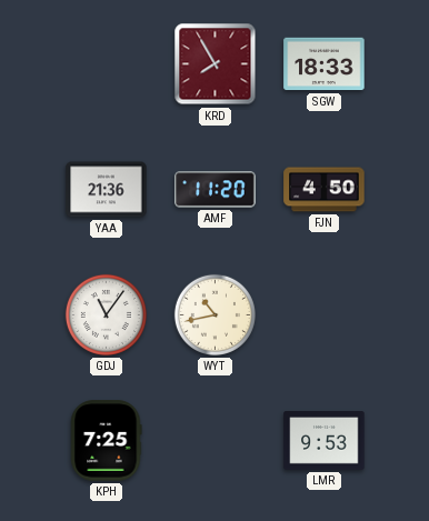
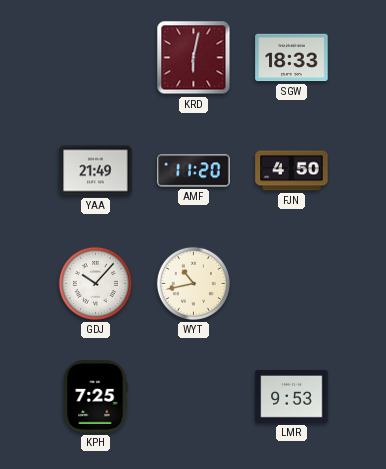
KRD: 7:55 -> 6:02
YAA: 21:36 -> 21:49
GDJ: 11:06 -> 10:07
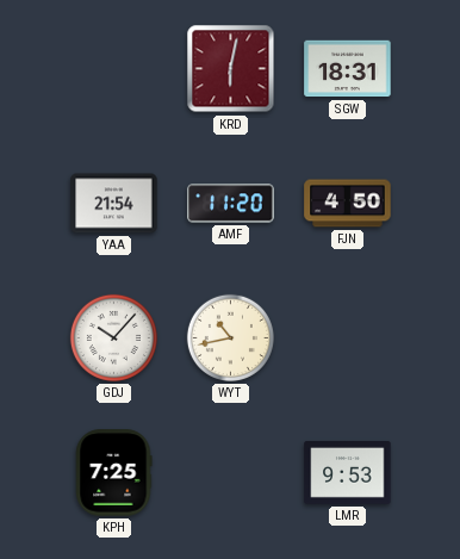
SGW: 18:33 -> 18:31
YAA: 21:49 -> 21:54
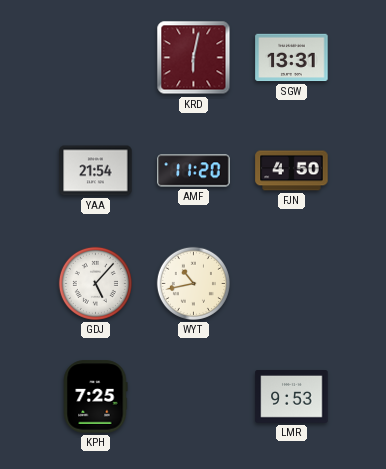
SGW: 18:31 -> 13:31
GDJ: 10:07 -> 5:07
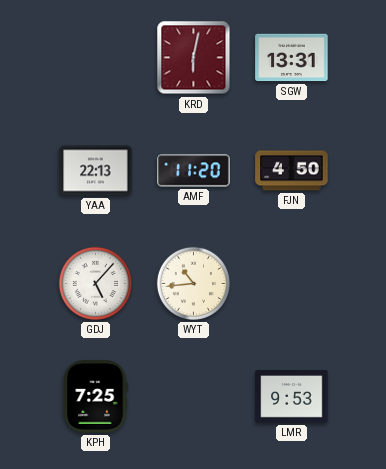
YAA: 21:54 -> 22:13
WYT: 10:43 -> 10:44
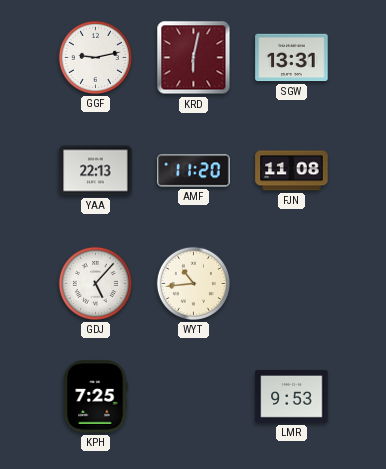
GGF: none -> 9:13
FJN: 4:50 -> 11:08
